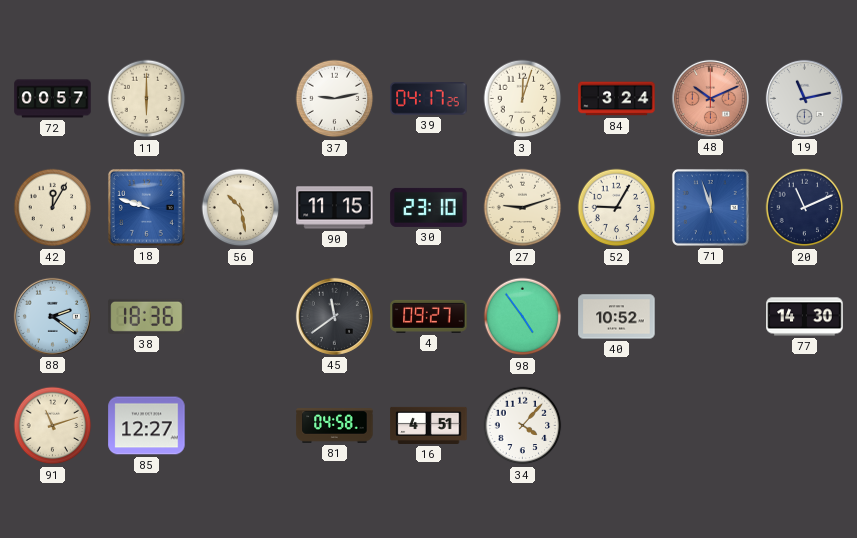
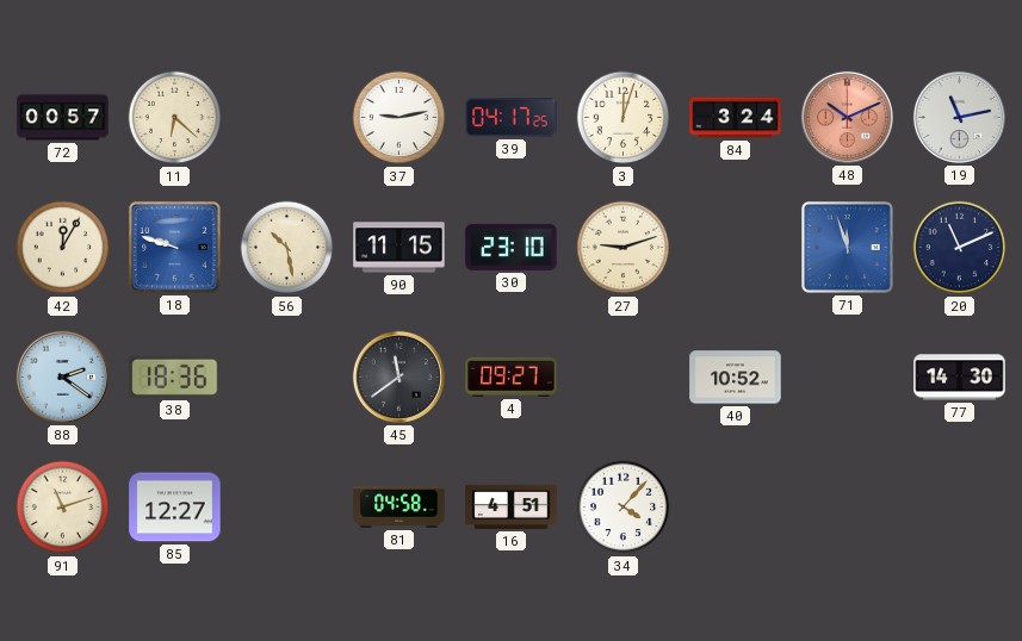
11: 6:00 -> 6:22
52: 9:05 -> none
98: 4:54 -> none
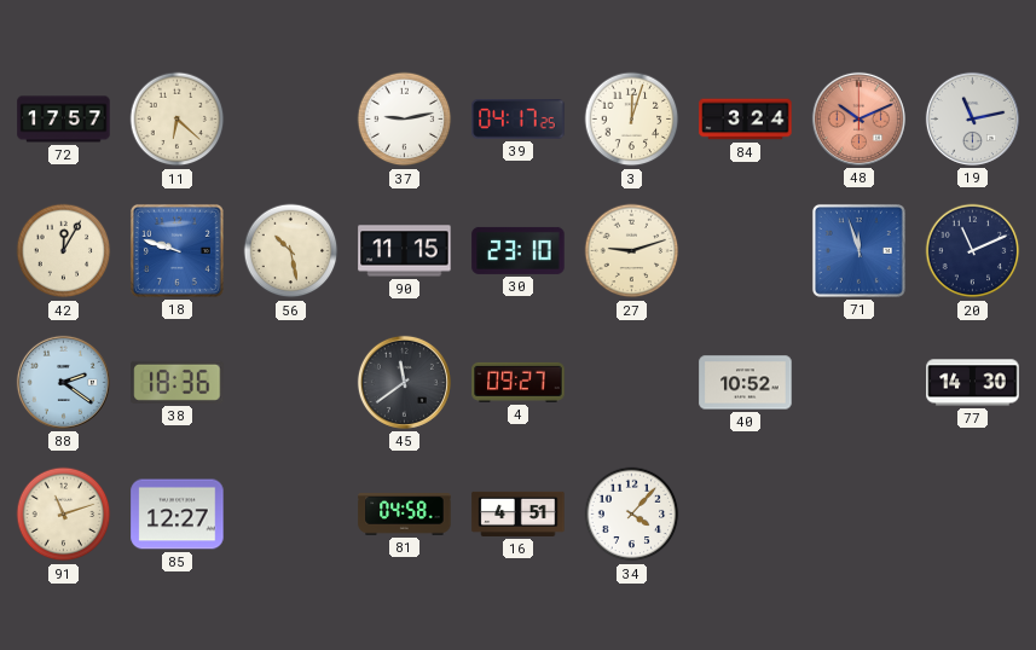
72: 00:57 -> 17:57
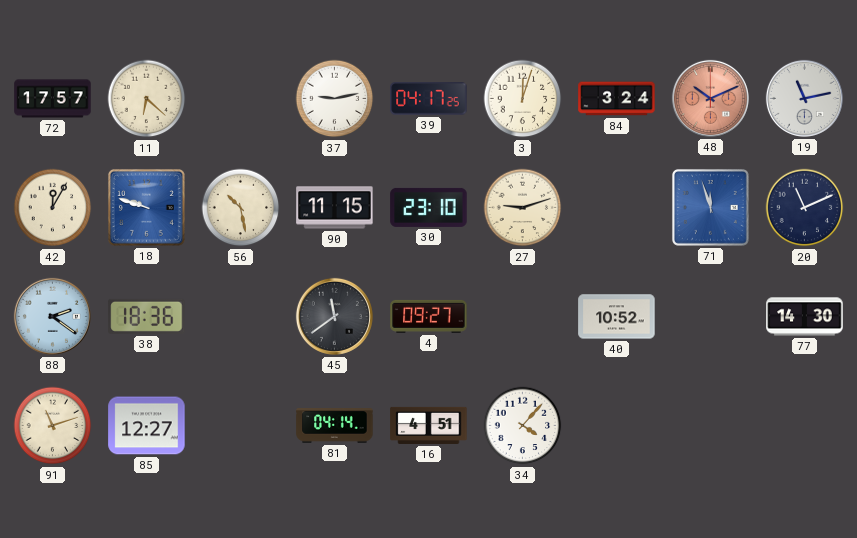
81: 04:58 -> 04:14
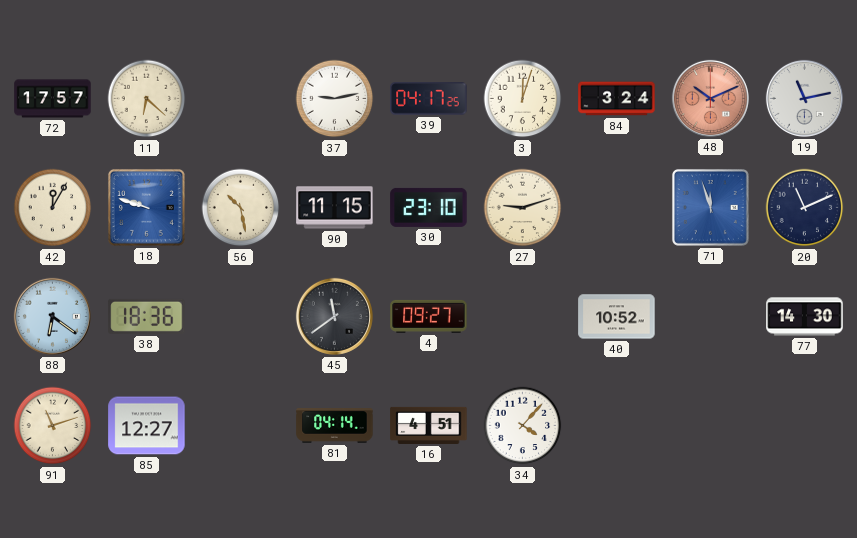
88: 2:21 -> 6:21
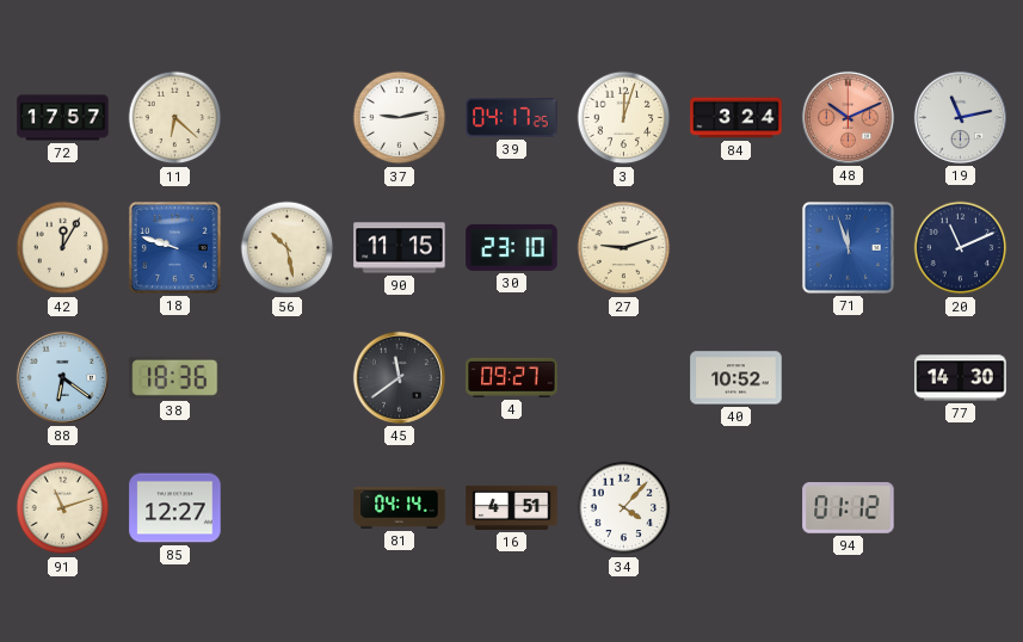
94: none -> 01:12
